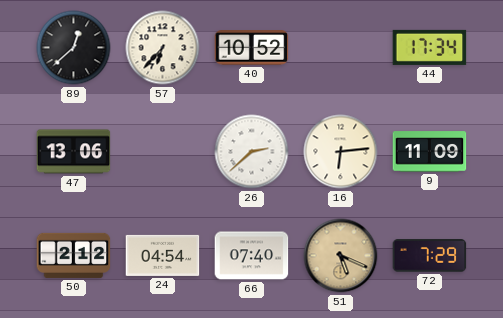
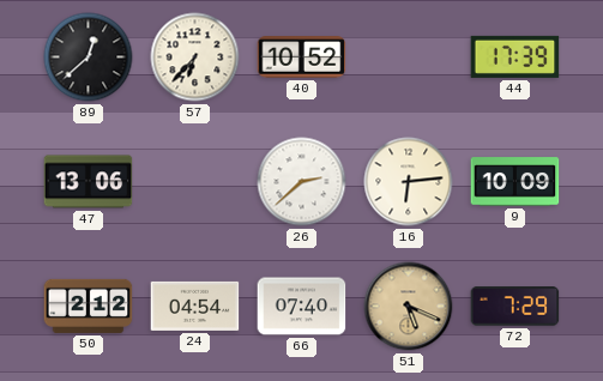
44: 17:34 -> 17:39
9: 11:09 -> 10:09
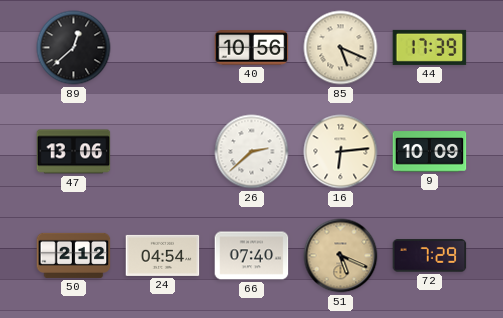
57: 6:37 -> none
40: 10:52 -> 10:56
85: none -> 5:19
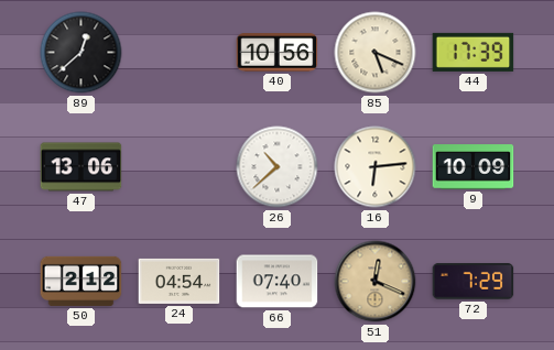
26: 2:38 -> 10:38
51: 5:19 -> 12:19
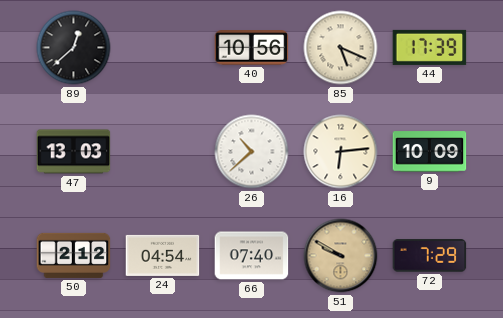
47: 13:06 -> 13:03
51: 12:19 -> 9:50
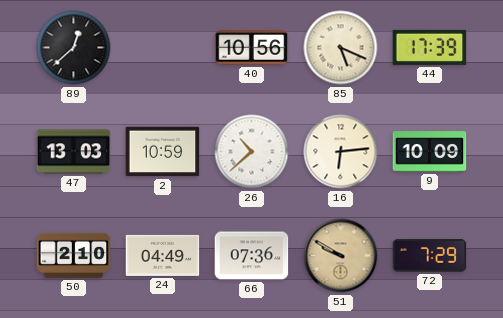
2: none -> 10:59
50: 2:12 -> 2:10
24: 04:54 -> 04:49
66: 07:40 -> 07:36
